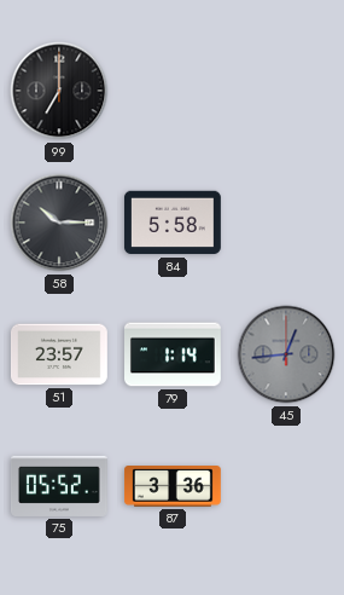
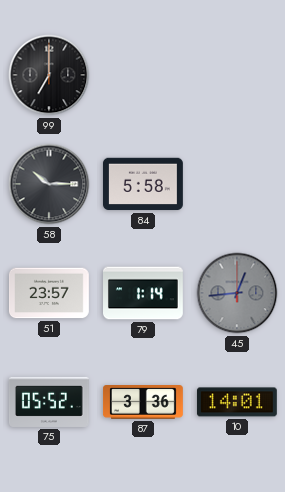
10: none -> 14:01
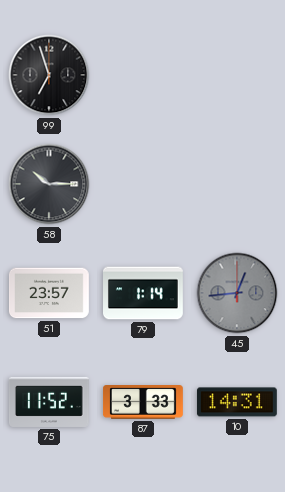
99: 7:00 -> 6:57
84: 5:58 -> none
75: 05:52 -> 11:52
87: 3:36 -> 3:33
10: 14:01 -> 14:31
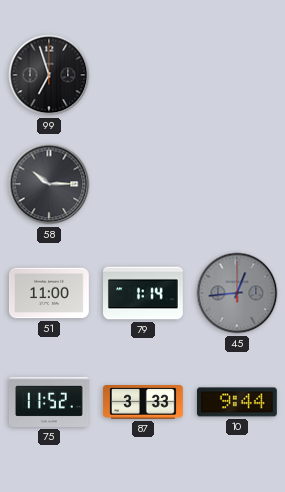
51: 23:57 -> 11:00
10: 14:31 -> 9:44
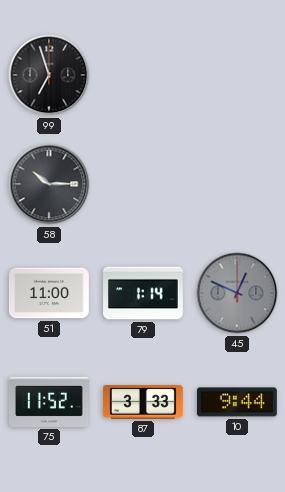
45: 12:44 -> 12:49
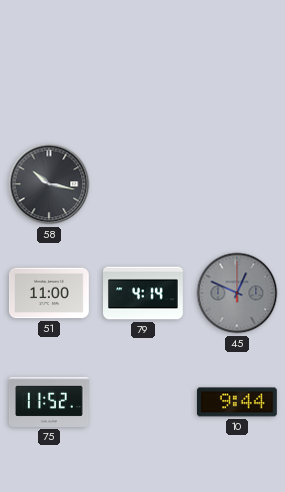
99: 6:57 -> none
58: 10:15 -> 10:17
79: 1:14 -> 4:14
87: 3:33 -> none
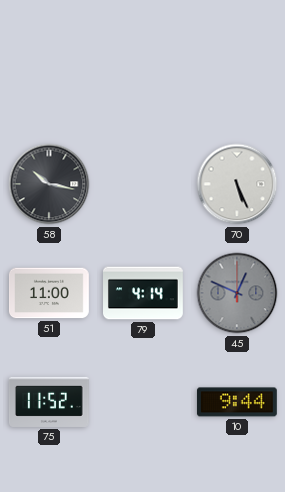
70: none -> 5:26
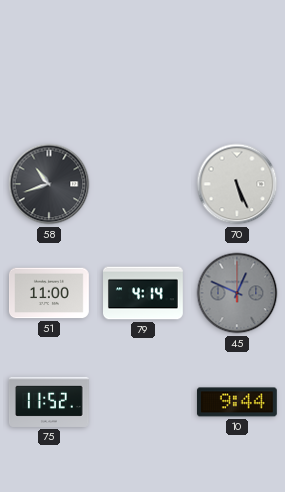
58: 10:17 -> 10:42
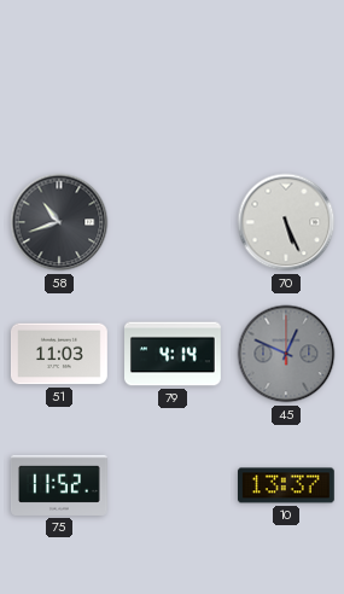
51: 11:00 -> 11:03
10: 9:44 -> 13:37
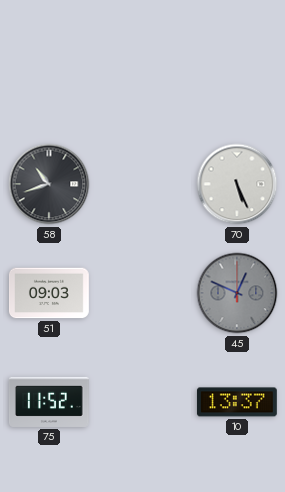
51: 11:03 -> 09:03
79: 4:14 -> none
